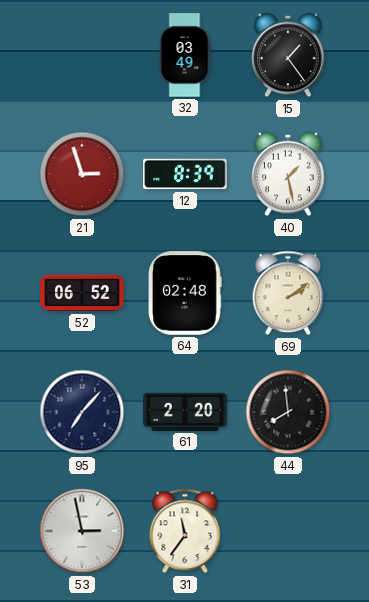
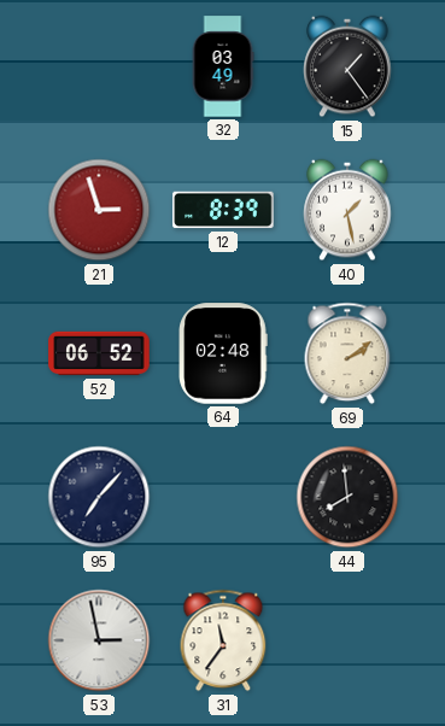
61: 2:20 -> none
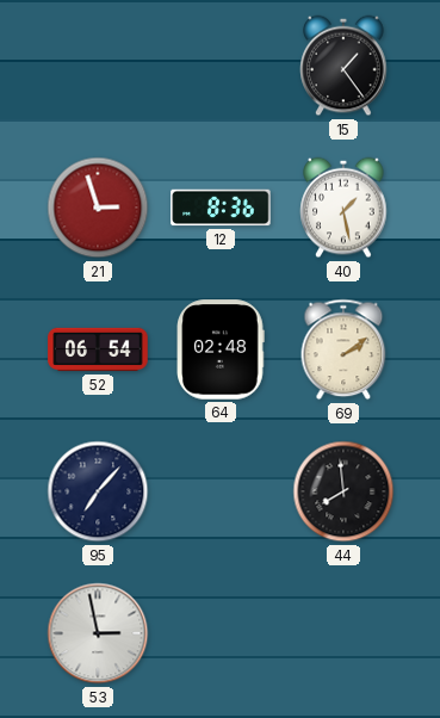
32: 03:49 -> none
12: 8:39 -> 8:36
52: 06:52 -> 06:54
31: 11:36 -> none
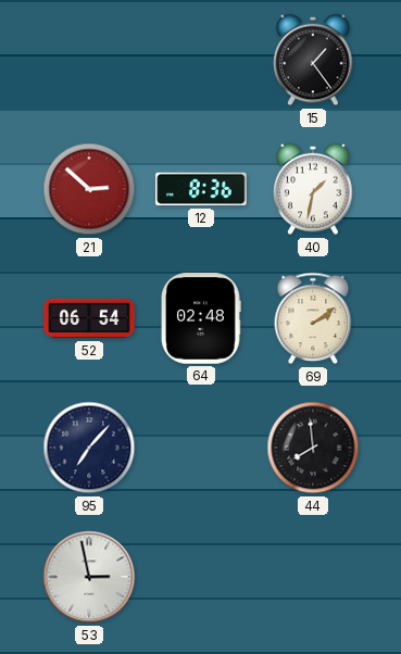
21: 2:57 -> 2:52
40: 1:28 -> 1:32
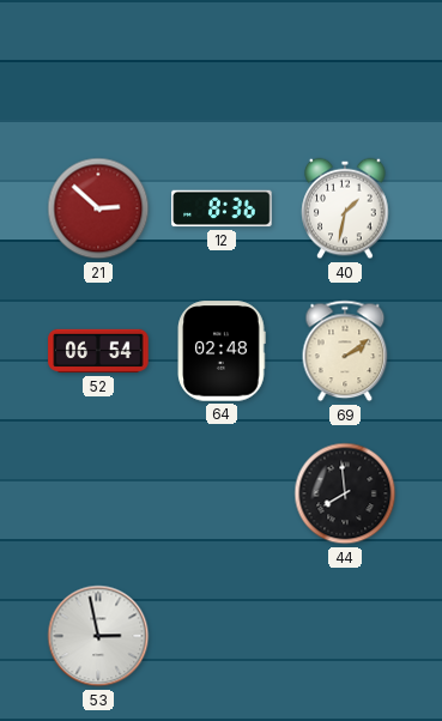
15: 1:24 -> none
95: 7:07 -> none
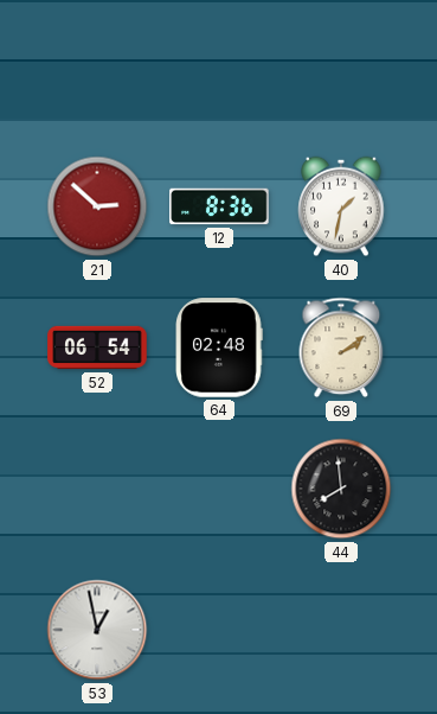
53: 2:58 -> 12:58
